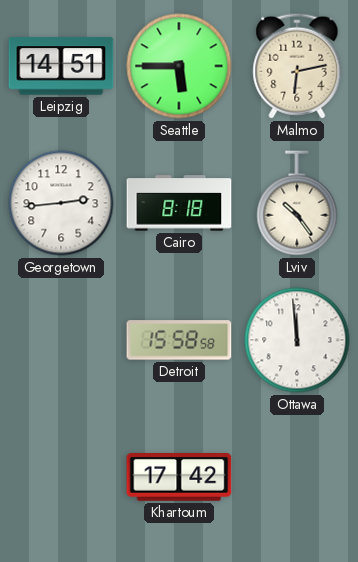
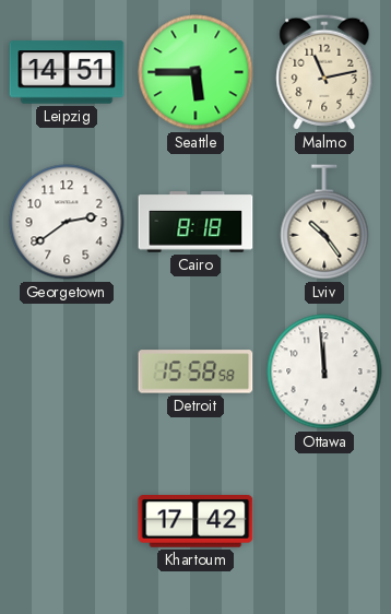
Malmo: 6:13 -> 11:13
Georgetown: 2:44 -> 2:39
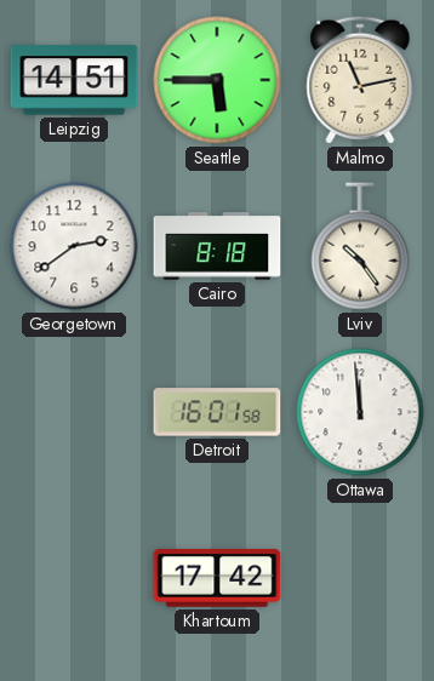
Detroit: 15:58 -> 16:01
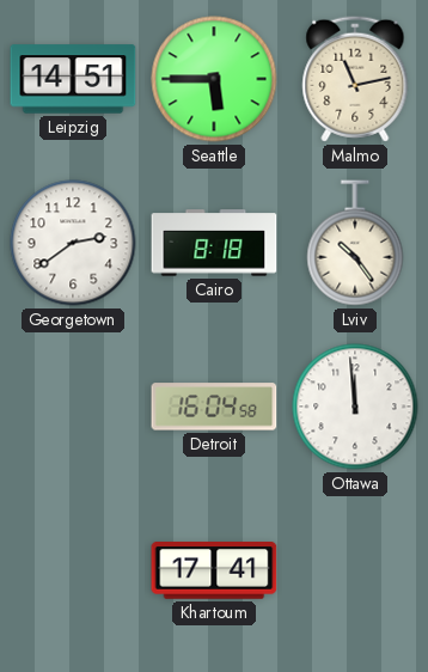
Detroit: 16:01 -> 16:04
Khartoum: 17:42 -> 17:41
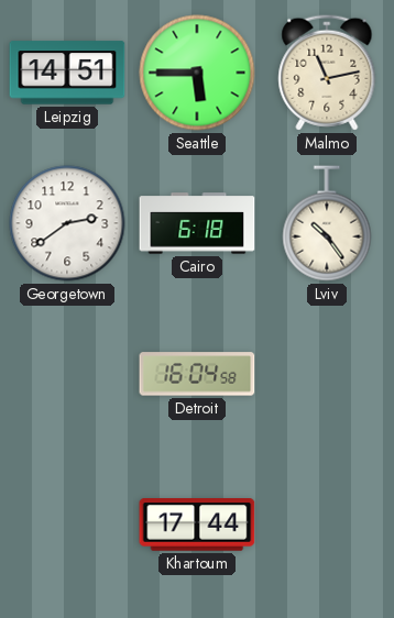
Cairo: 8:18 -> 6:18
Ottawa: 11:59 -> none
Khartoum: 17:41 -> 17:44
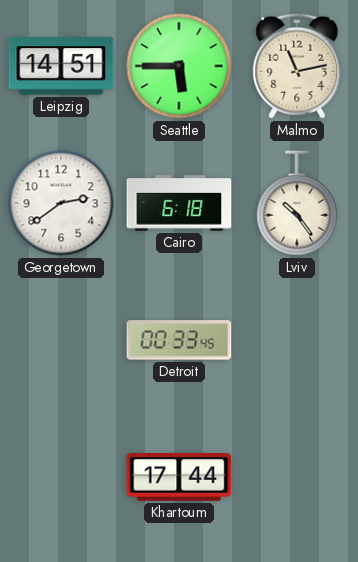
Detroit: 16:04 -> 00:33
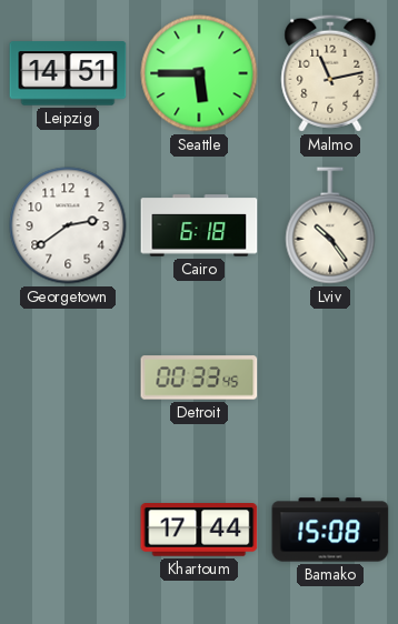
Bamako: none -> 15:08
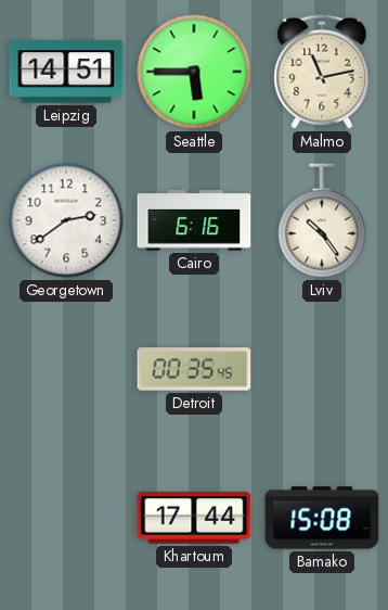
Cairo: 6:18 -> 6:16
Detroit: 00:33 -> 00:35
